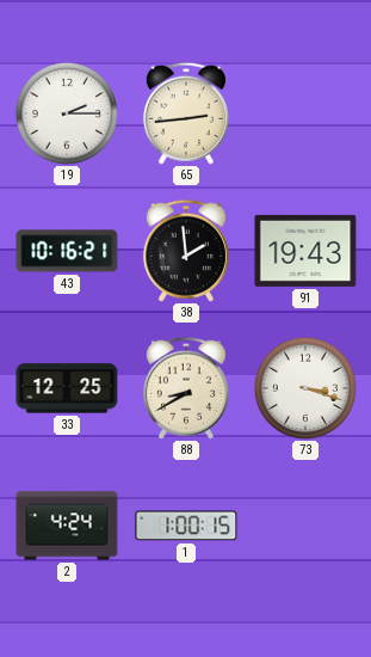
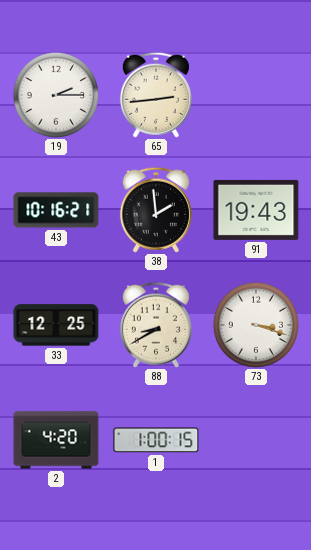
2: 4:24 -> 4:20
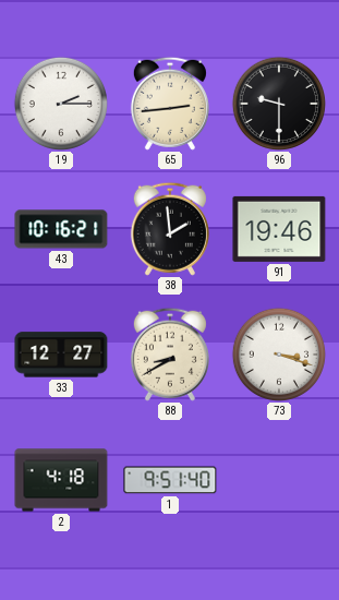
96: none -> 9:30
91: 19:43 -> 19:46
33: 12:25 -> 12:27
2: 4:20 -> 4:18
1: 1:00 -> 9:51
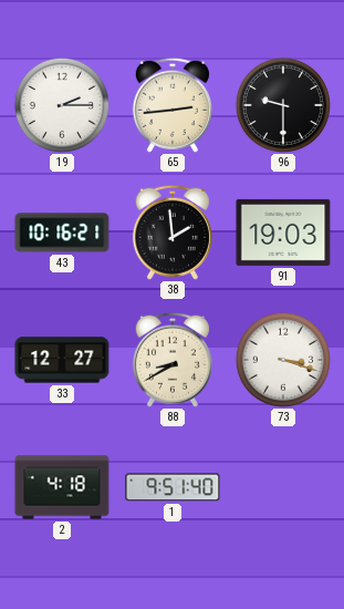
91: 19:46 -> 19:03
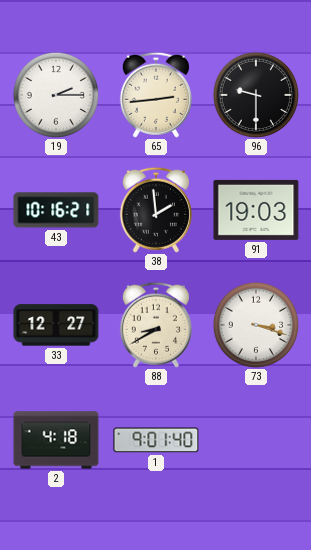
1: 9:51 -> 9:01
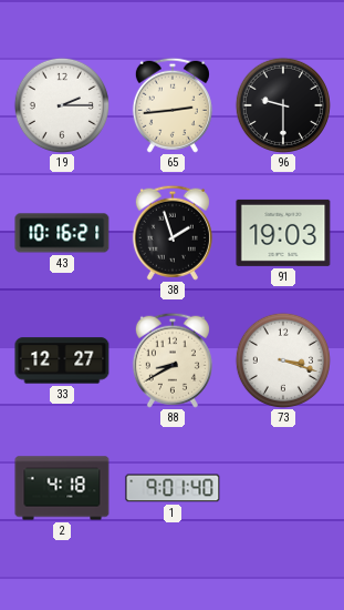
38: 1:59 -> 1:57
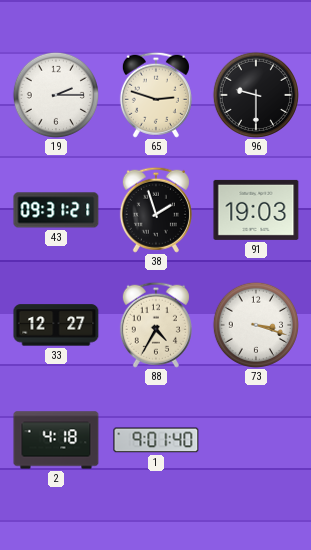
65: 2:44 -> 2:48
43: 10:16 -> 09:31
88: 8:40 -> 4:35
